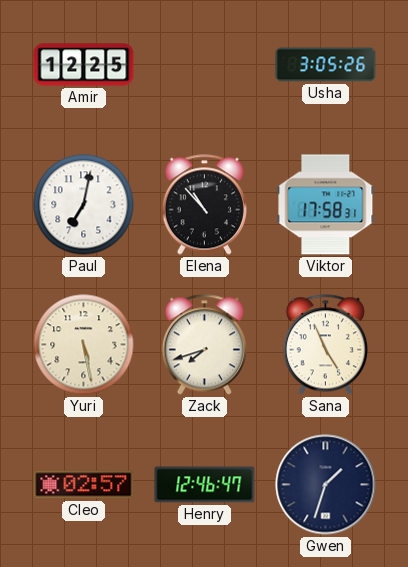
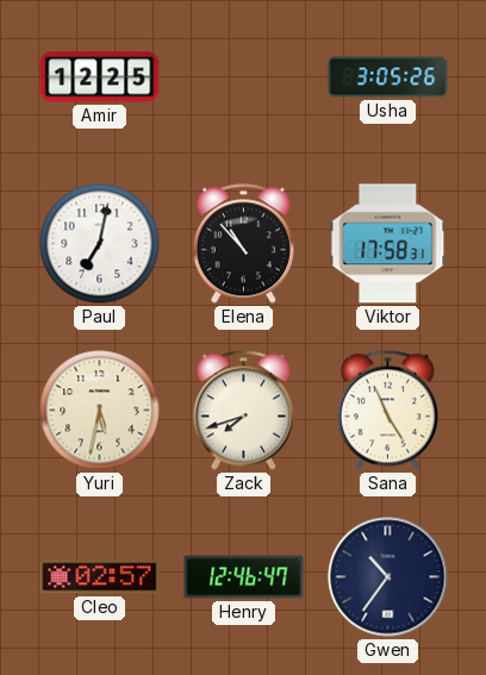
Yuri: 5:28 -> 5:32
Gwen: 1:33 -> 10:36
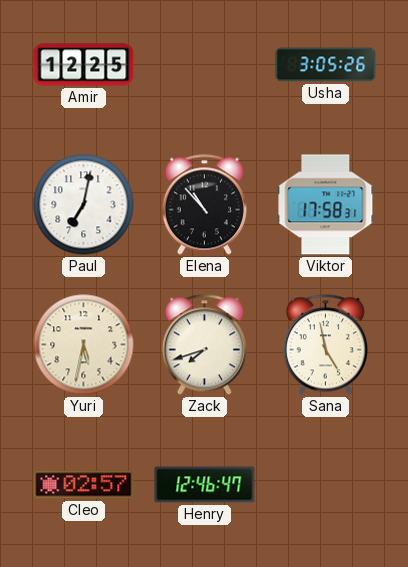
Sana: 4:56 -> 4:58
Gwen: 10:36 -> none
